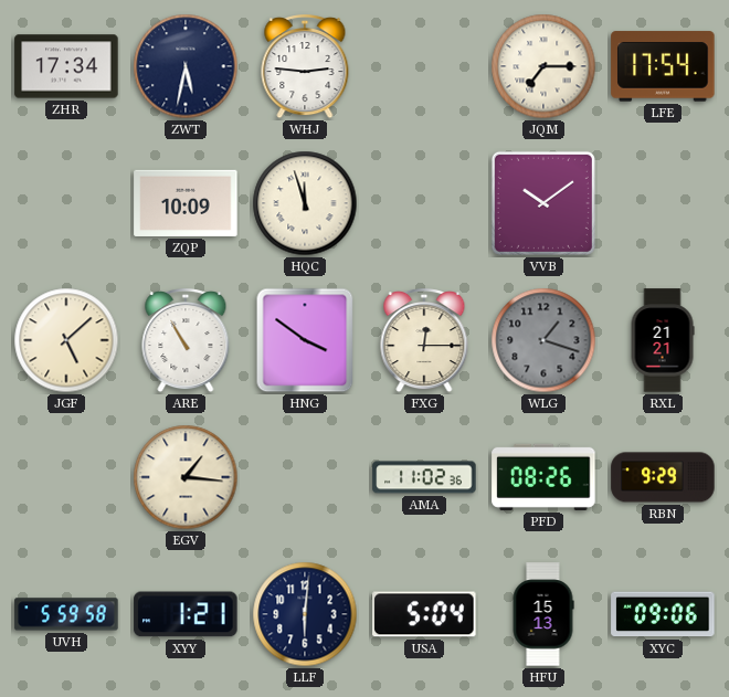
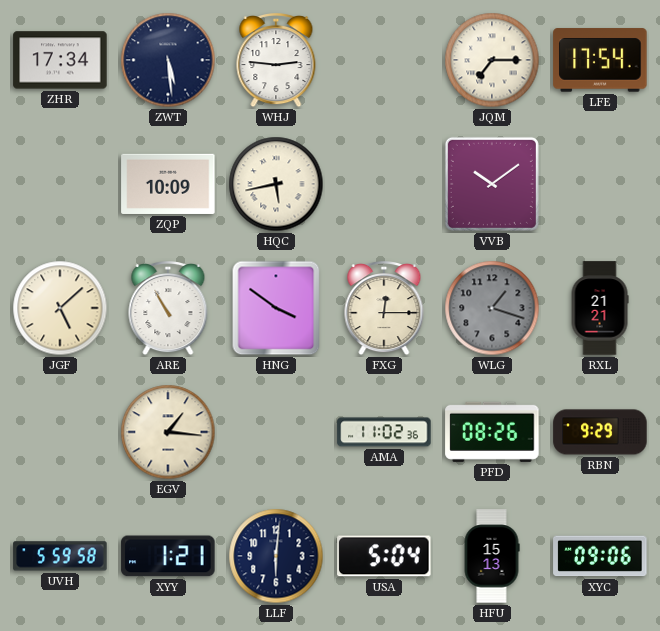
ZWT: 5:32 -> 5:29
HQC: 11:57 -> 5:43
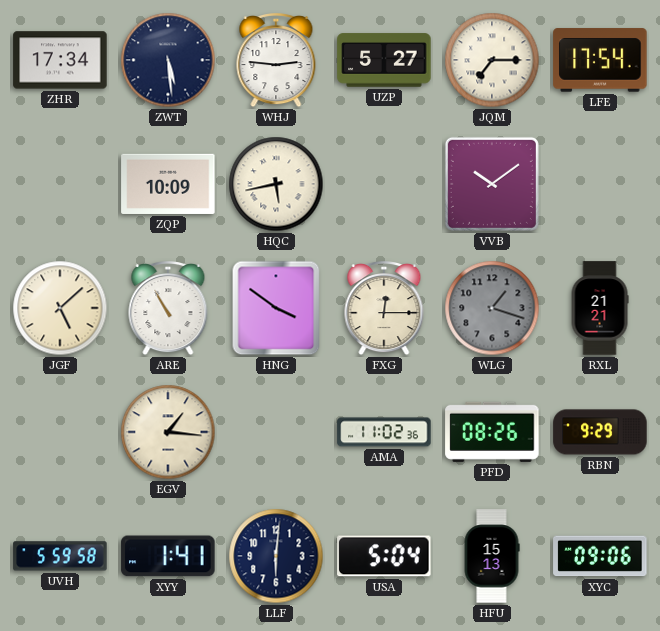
UZP: none -> 5:27
XYY: 1:21 -> 1:41
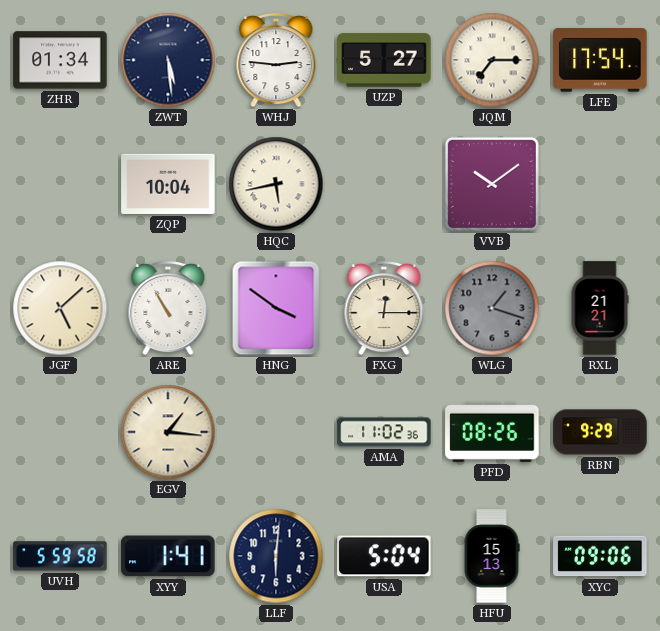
ZHR: 17:34 -> 01:34
ZQP: 10:09 -> 10:04
